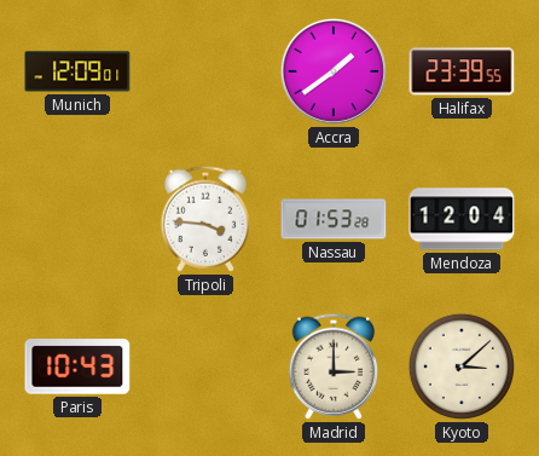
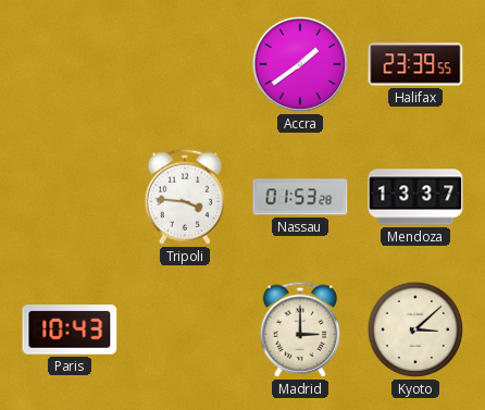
Munich: 12:09 -> none
Mendoza: 12:04 -> 13:37
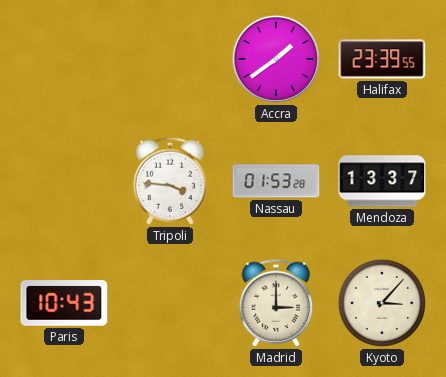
Kyoto: 3:08 -> 3:07
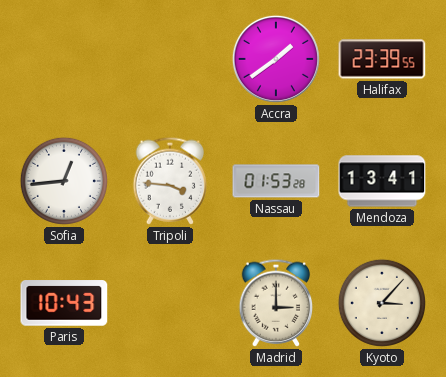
Sofia: none -> 12:44
Mendoza: 13:37 -> 13:41
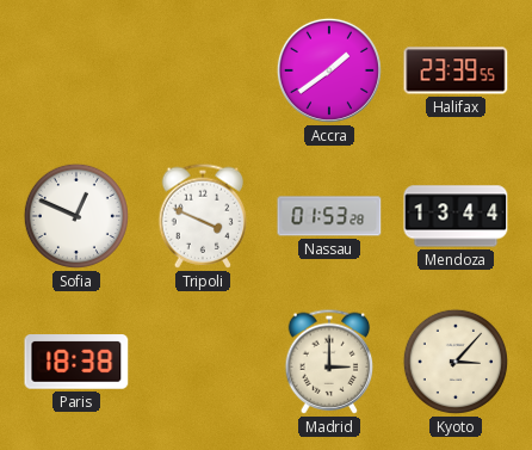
Sofia: 12:44 -> 12:49
Tripoli: 3:46 -> 3:49
Mendoza: 13:41 -> 13:44
Paris: 10:43 -> 18:38
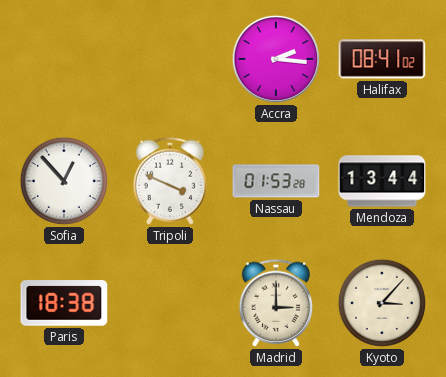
Accra: 1:39 -> 2:16
Halifax: 23:39 -> 08:41
Sofia: 12:49 -> 12:53
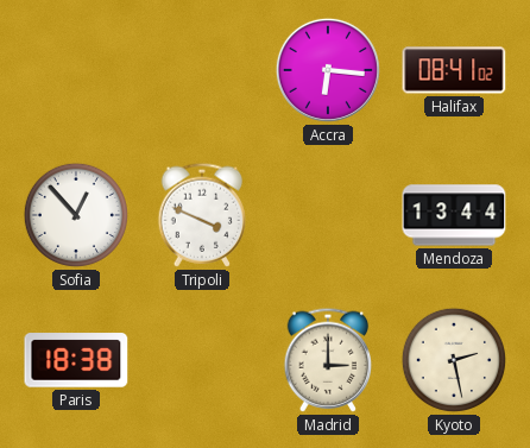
Accra: 2:16 -> 6:16
Nassau: 01:53 -> none
Kyoto: 3:07 -> 2:28
